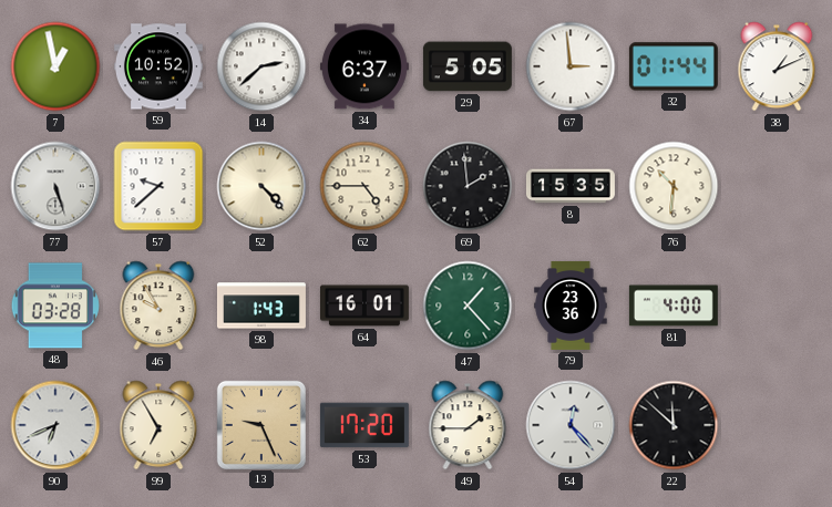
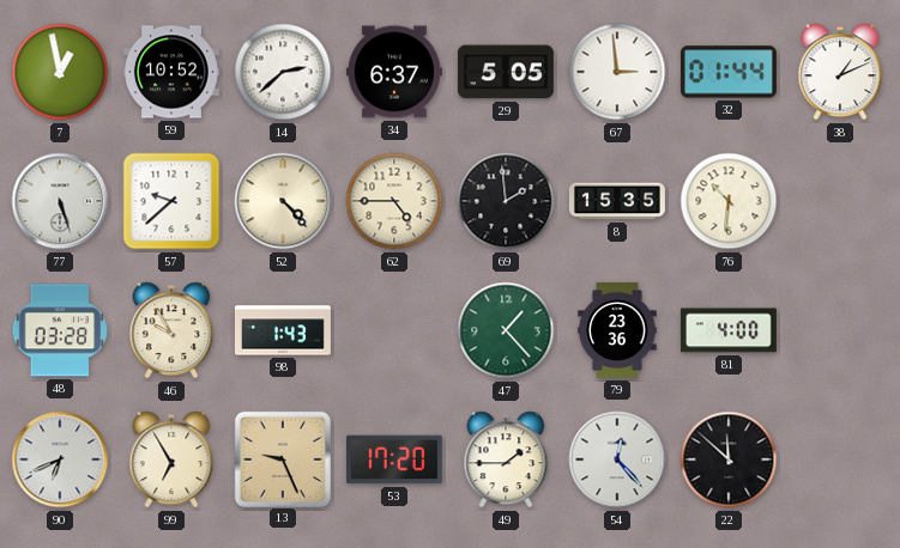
64: 16:01 -> none
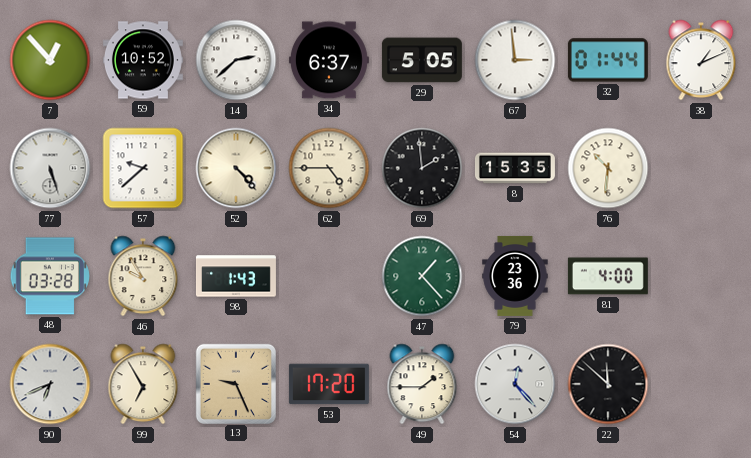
7: 12:58 -> 12:53
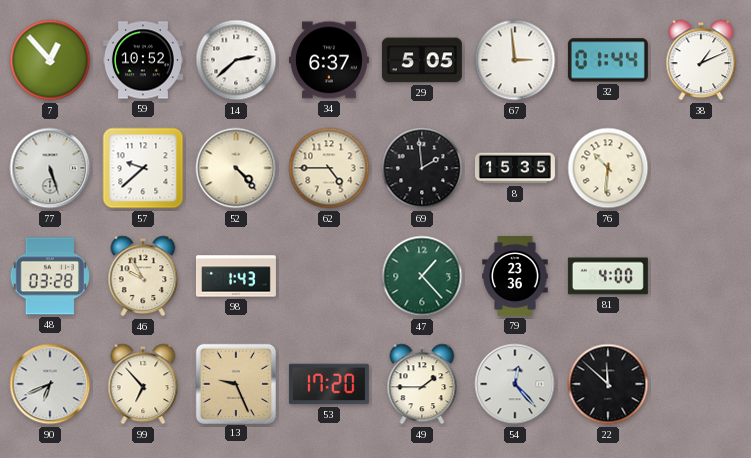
99: 6:55 -> 6:53
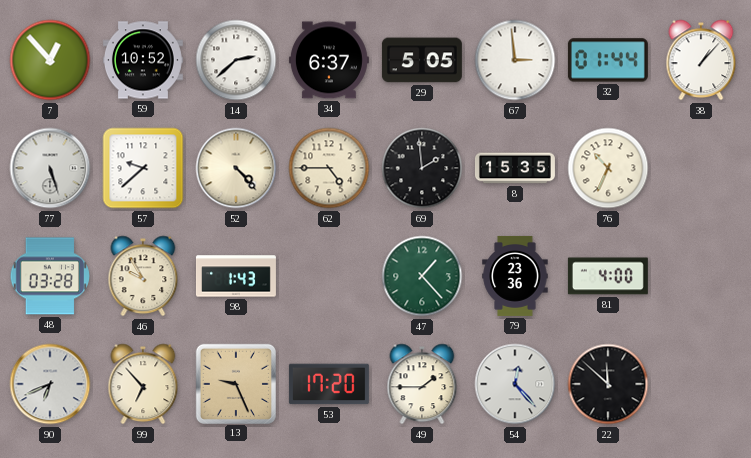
38: 1:11 -> 1:07
76: 10:31 -> 10:34
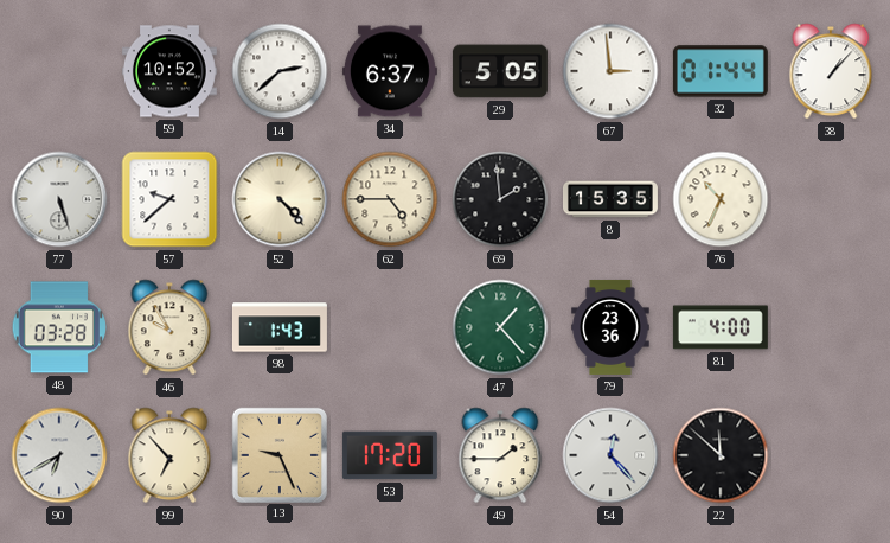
7: 12:53 -> none
90: 6:41 -> 6:40
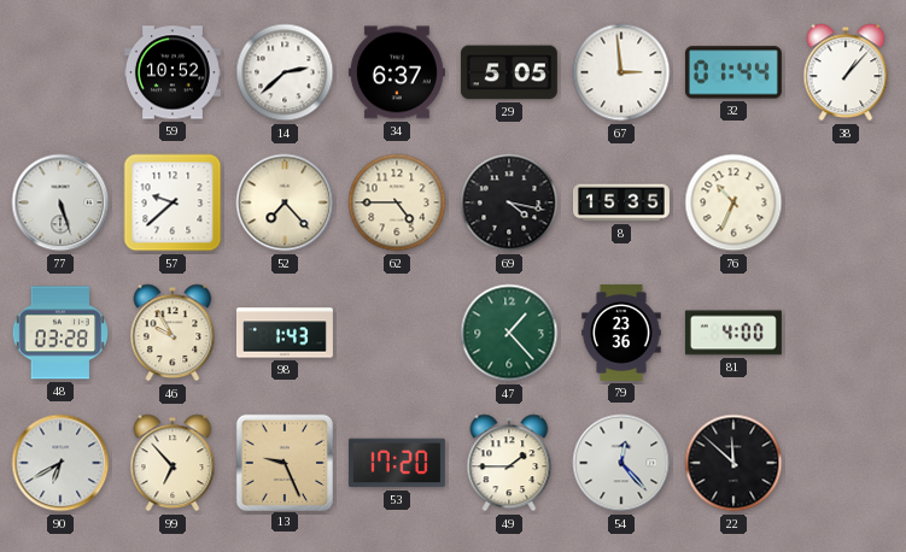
52: 4:23 -> 7:23
69: 1:59 -> 4:17
